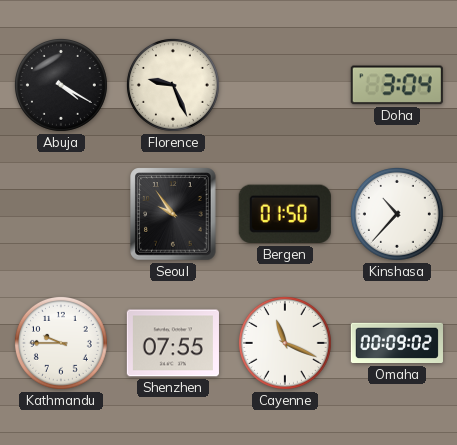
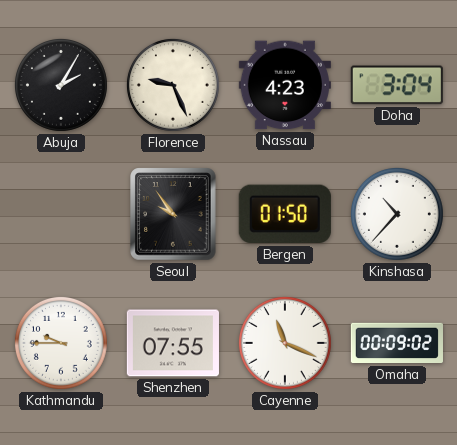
Abuja: 4:20 -> 2:05
Nassau: none -> 4:23
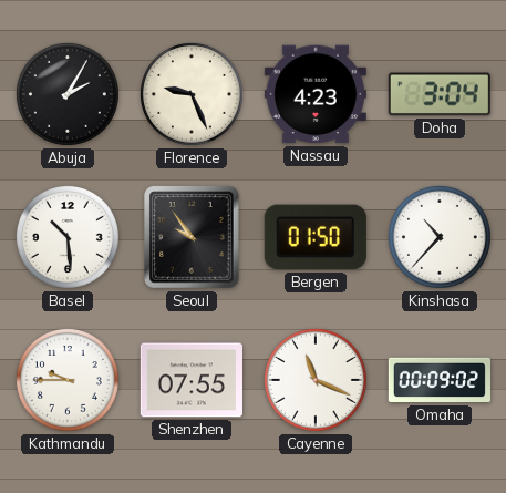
Basel: none -> 10:29
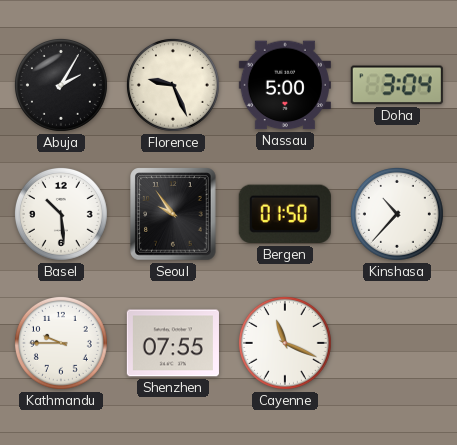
Nassau: 4:23 -> 5:00
Omaha: 00:09 -> none
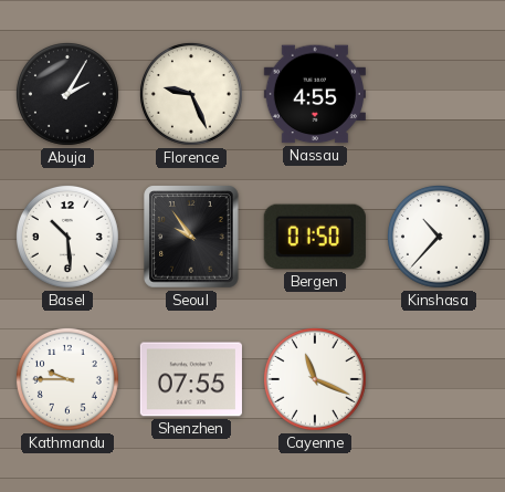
Nassau: 5:00 -> 4:55
Doha: 3:04 -> none
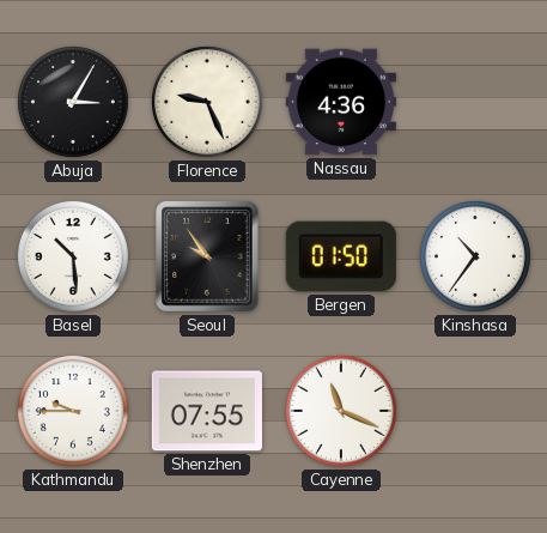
Abuja: 2:05 -> 3:05
Nassau: 4:55 -> 4:36
Kinshasa: 10:37 -> 10:36
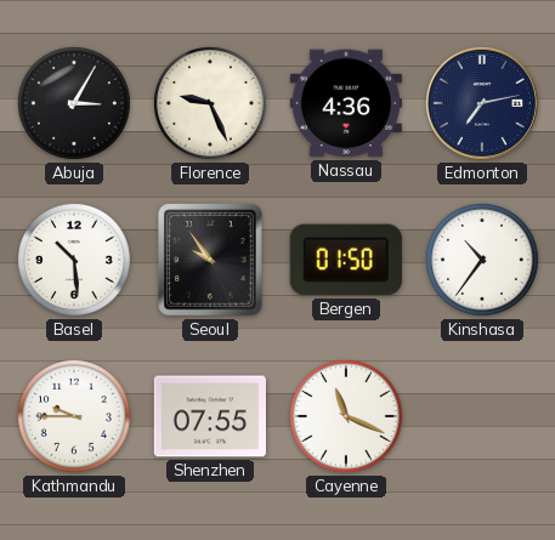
Edmonton: none -> 7:13
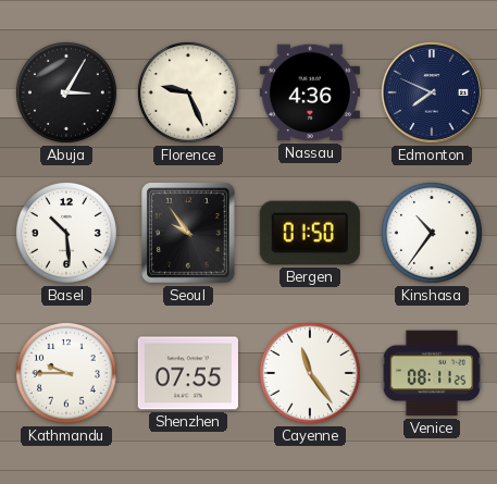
Edmonton: 7:13 -> 7:49
Cayenne: 11:19 -> 11:24
Venice: none -> 08:11
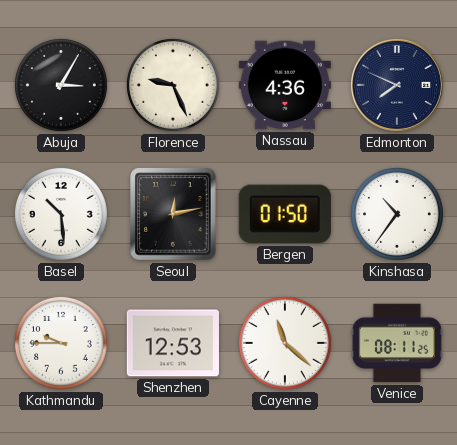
Seoul: 9:54 -> 12:13
Shenzhen: 07:55 -> 12:53
Cayenne: 11:24 -> 11:22
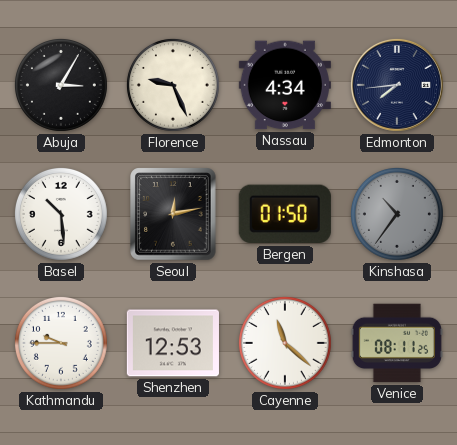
Nassau: 4:36 -> 4:34
Edmonton: 7:49 -> 7:44
Kinshasa dial: white -> grey
